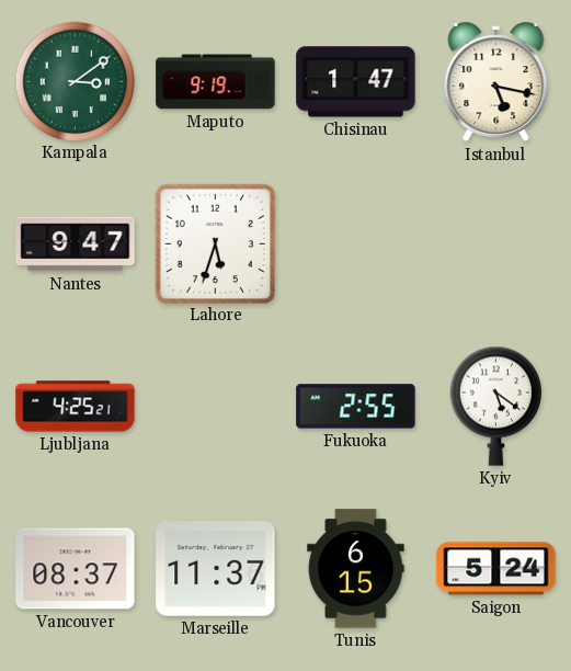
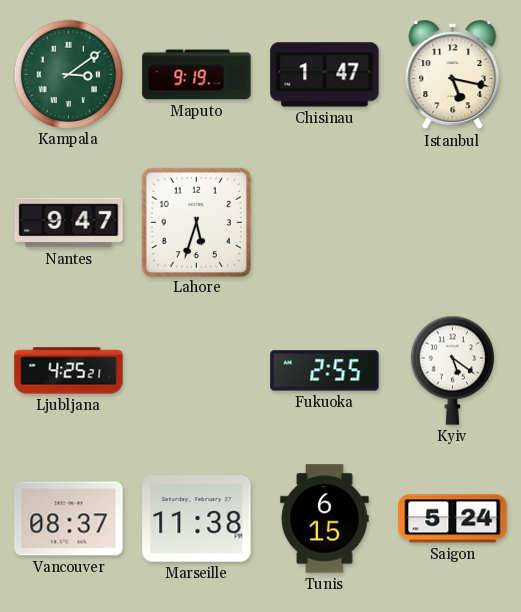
Marseille: 11:37 -> 11:38
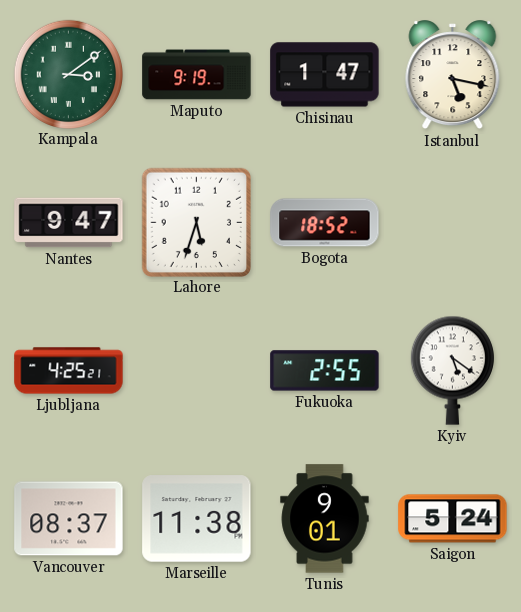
Bogota: none -> 18:52
Tunis: 6:15 -> 9:01
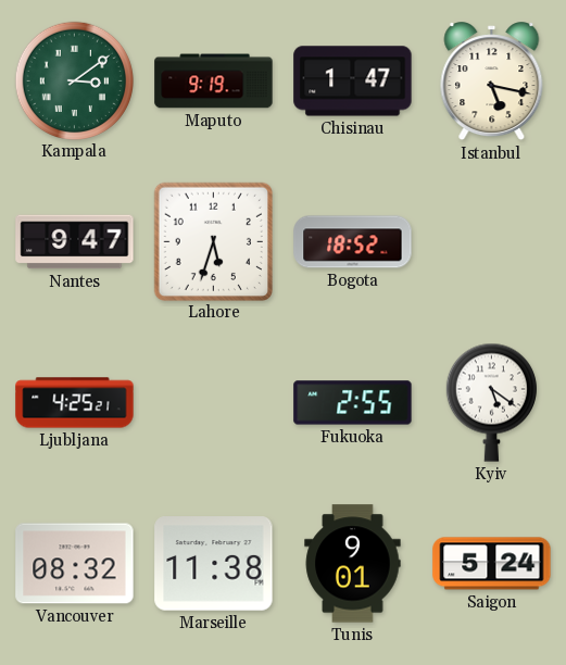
Vancouver: 08:37 -> 08:32
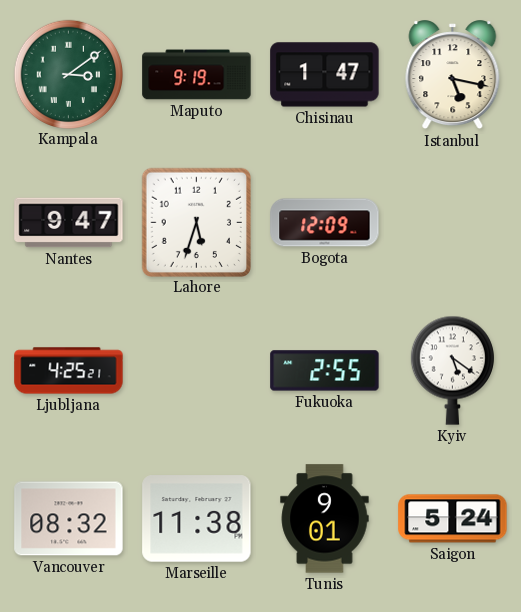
Bogota: 18:52 -> 12:09
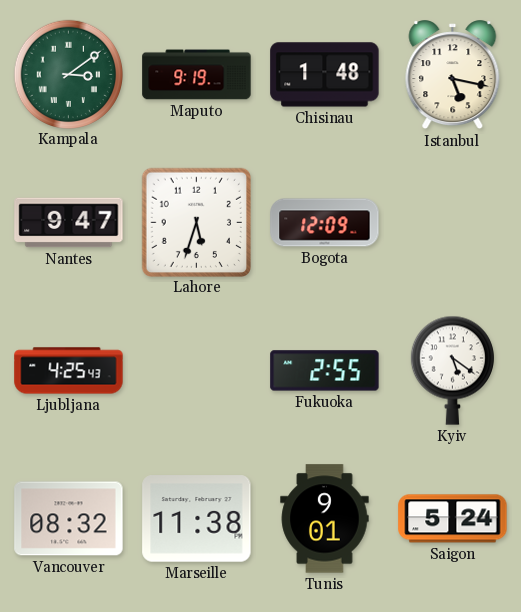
Chisinau: 1:47 -> 1:48
Ljubljana: 4:25:21 -> 4:25:43
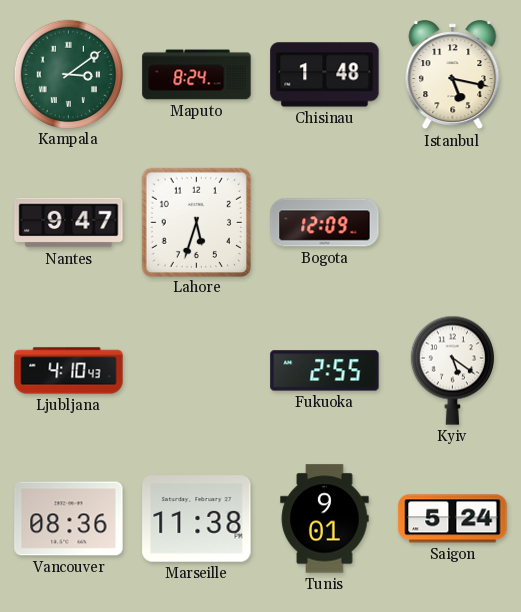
Maputo: 9:19 -> 8:24
Ljubljana: 4:25 -> 4:10
Vancouver: 08:32 -> 08:36
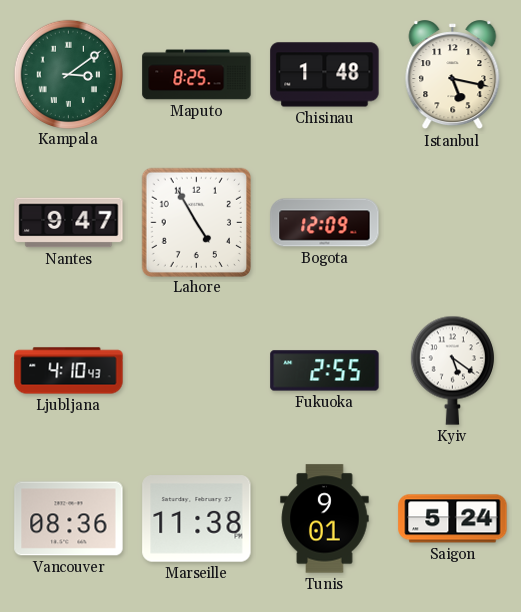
Maputo: 8:24 -> 8:25
Lahore: 5:33 -> 4:55
